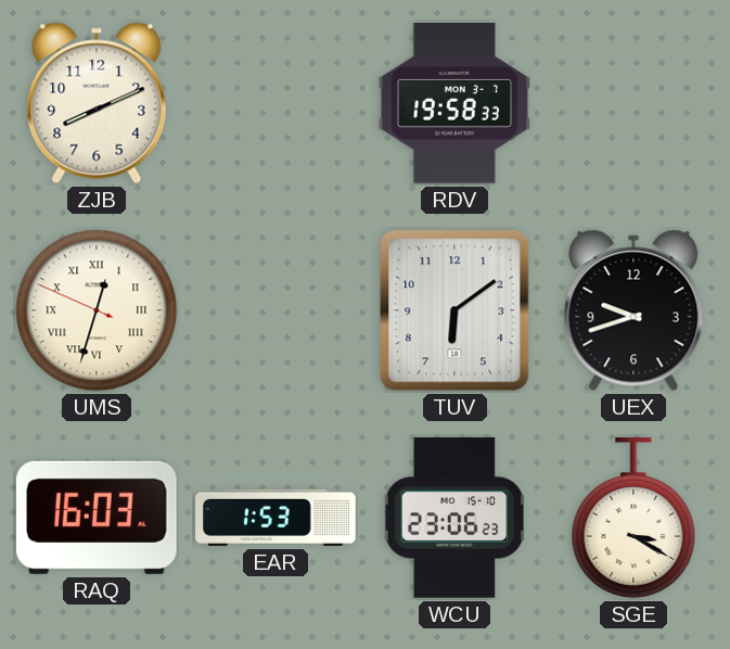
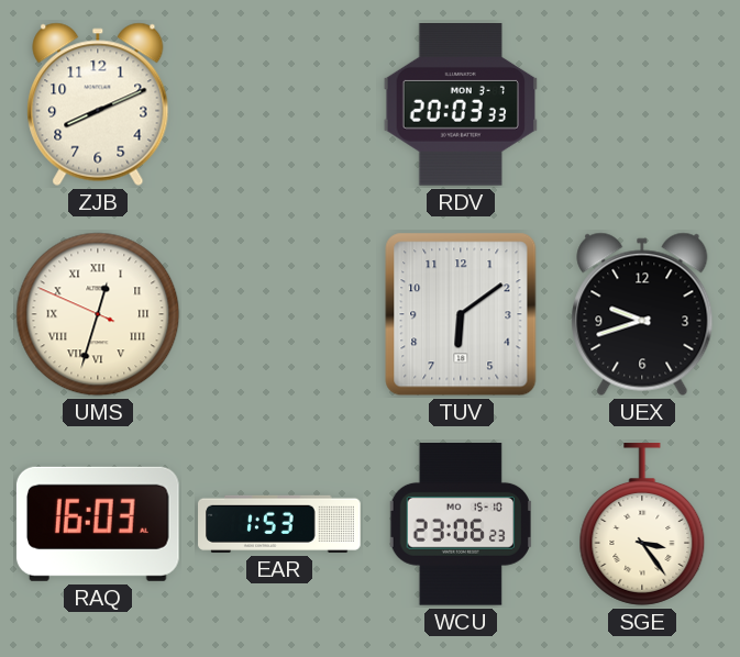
RDV: 19:58 -> 20:03
SGE: 3:20 -> 3:24
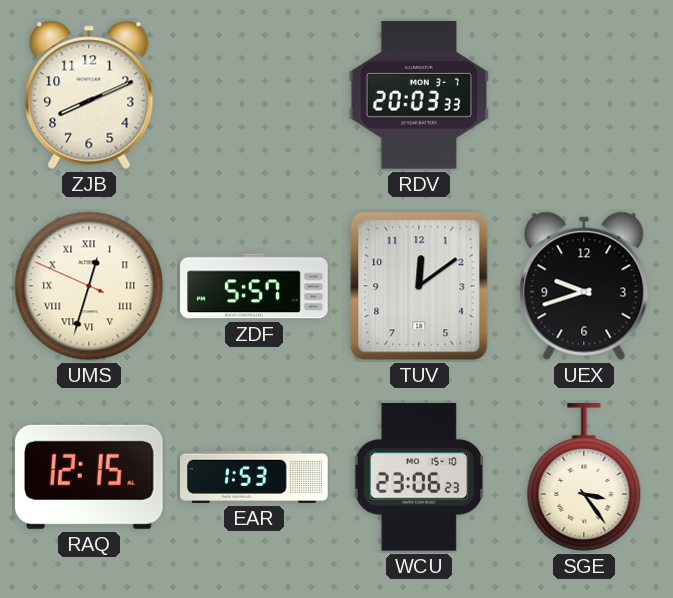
ZDF: none -> 5:57
TUV: 6:09 -> 12:09
RAQ: 16:03 -> 12:15
